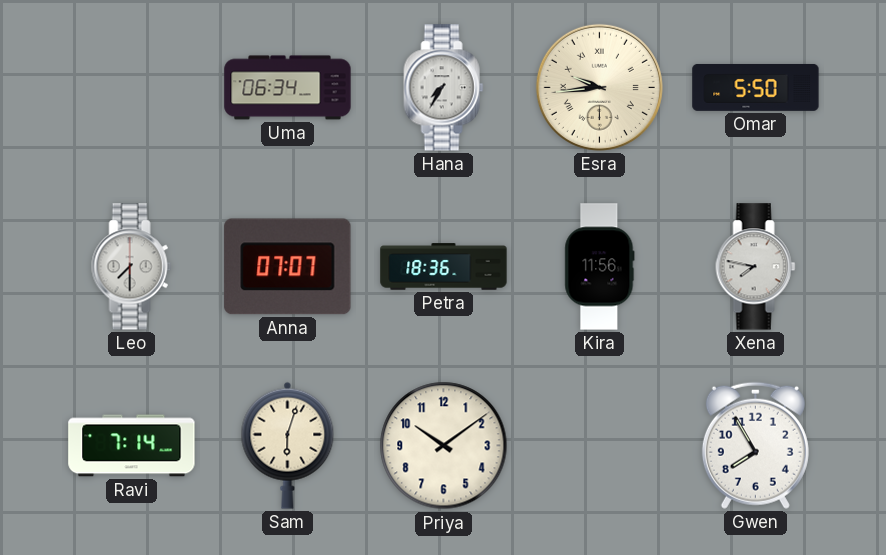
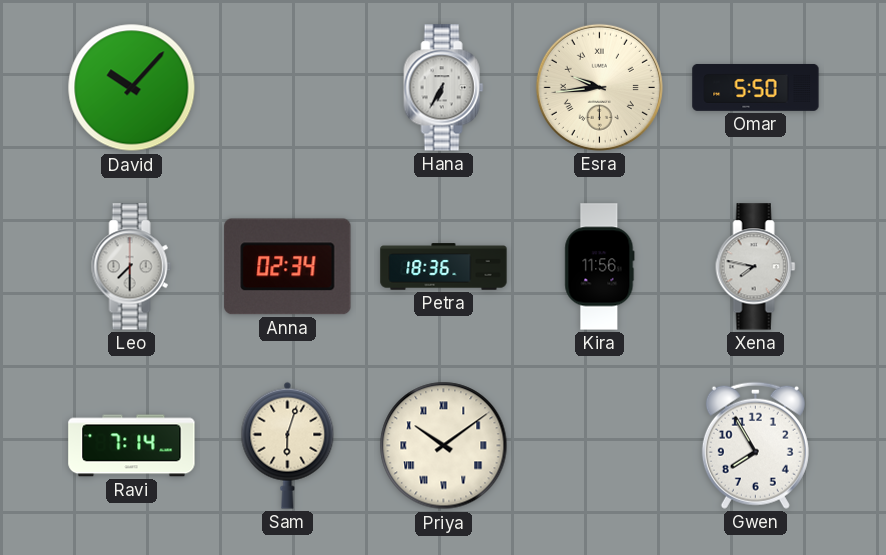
David: none -> 10:07
Uma: 06:34 -> none
Hana: 7:35 -> 6:35
Anna: 07:07 -> 02:34
Priya numerals: Arabic -> Roman
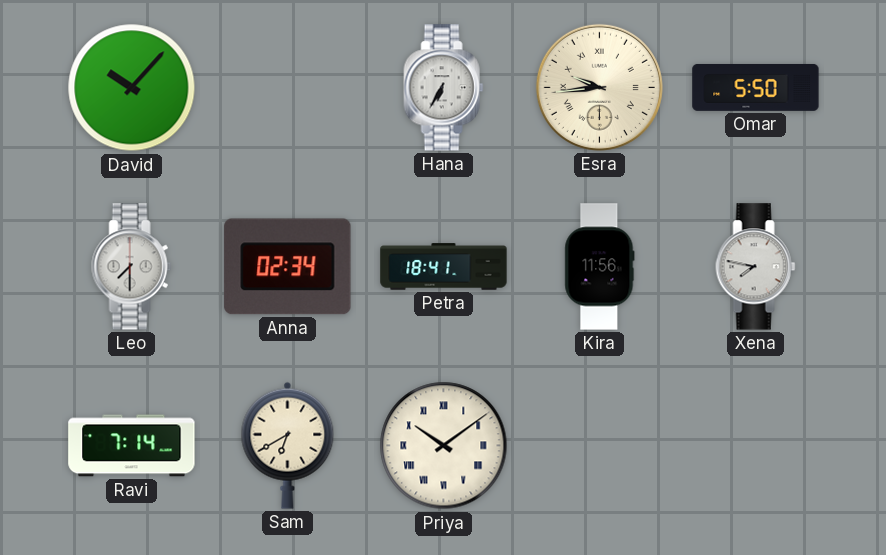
Petra: 18:36 -> 18:41
Sam: 6:03 -> 6:40
Gwen: 7:55 -> none
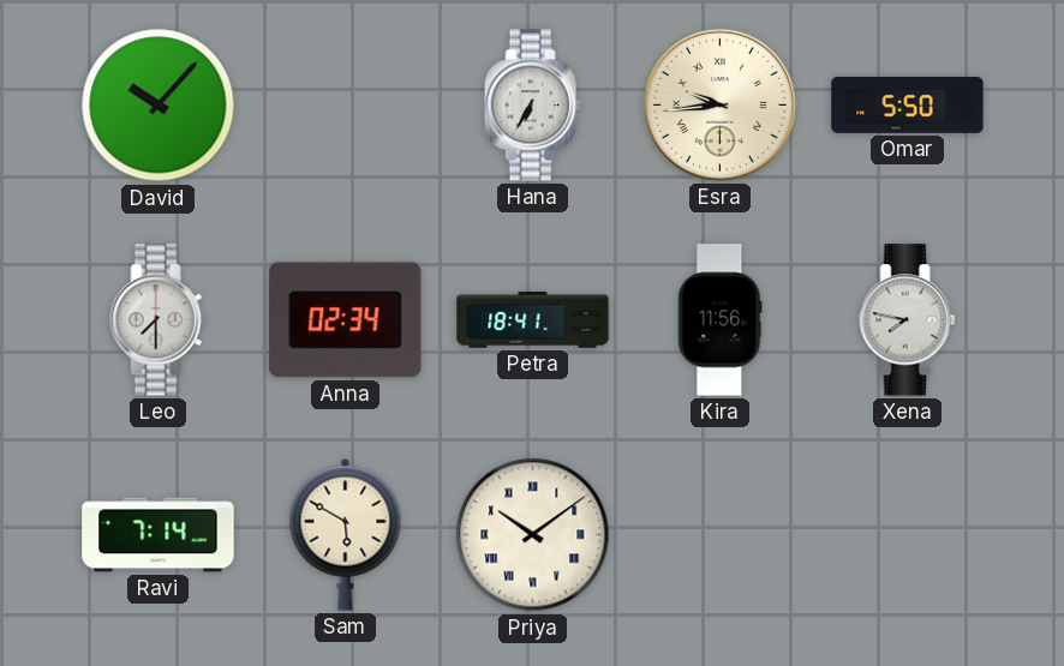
Sam: 6:40 -> 5:50
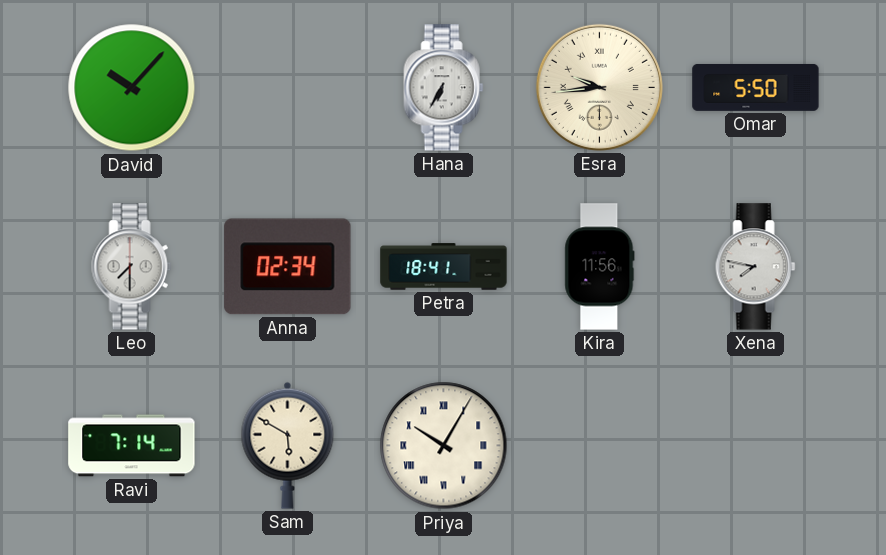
Priya: 10:09 -> 10:05
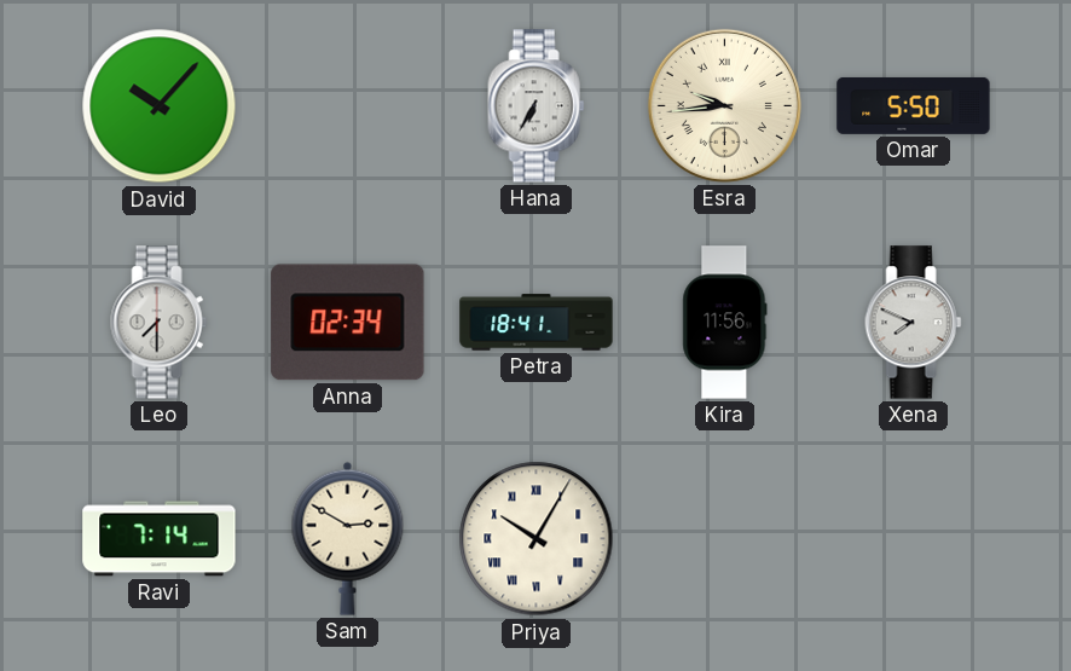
Xena: 7:47 -> 7:49
Sam: 5:50 -> 2:50
